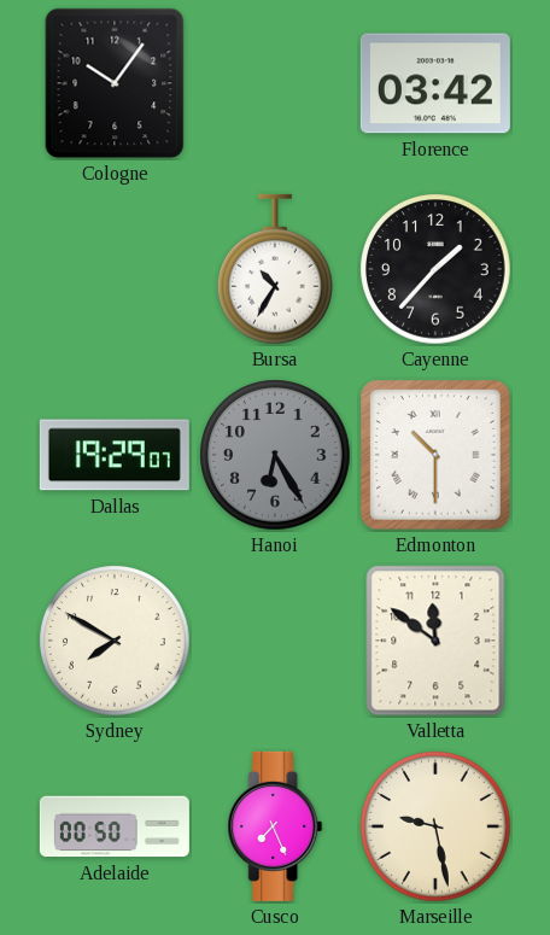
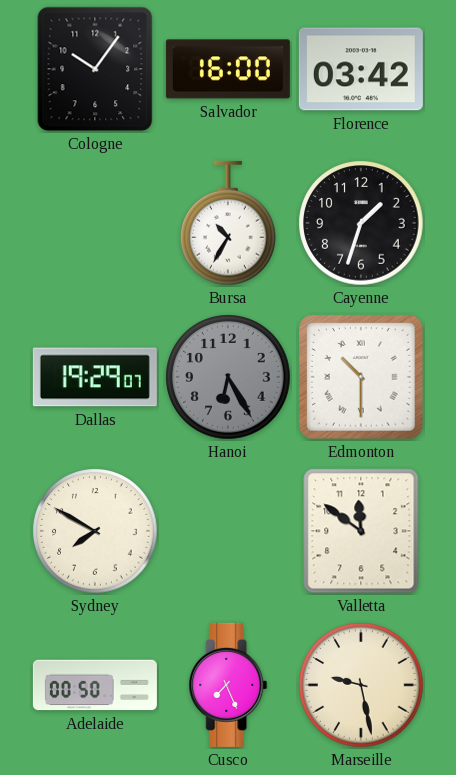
Salvador: none -> 16:00
Cayenne: 1:37 -> 1:33
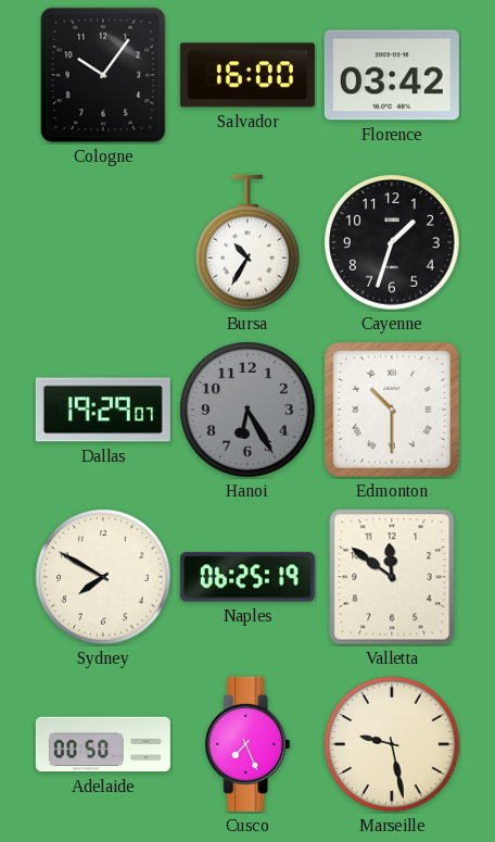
Naples: none -> 06:25
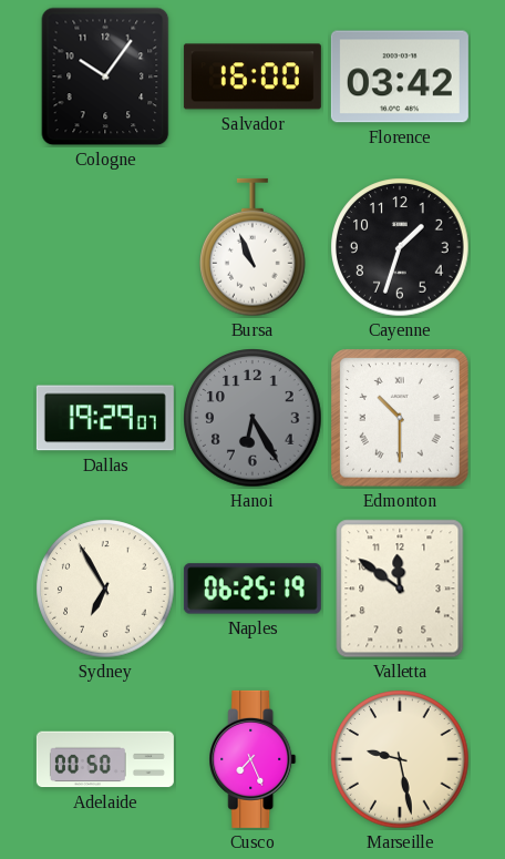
Bursa: 10:35 -> 10:56
Sydney: 7:50 -> 6:55
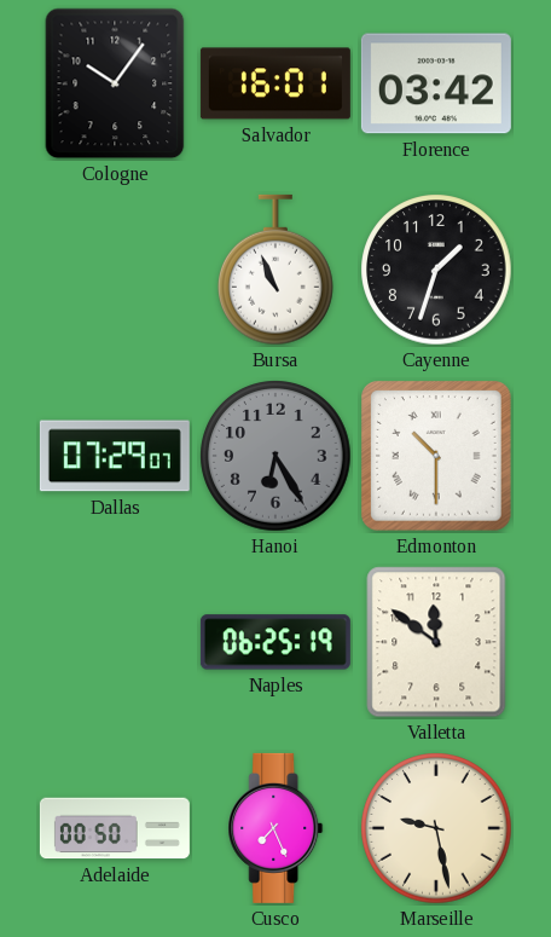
Salvador: 16:00 -> 16:01
Dallas: 19:29 -> 07:29
Sydney: 6:55 -> none
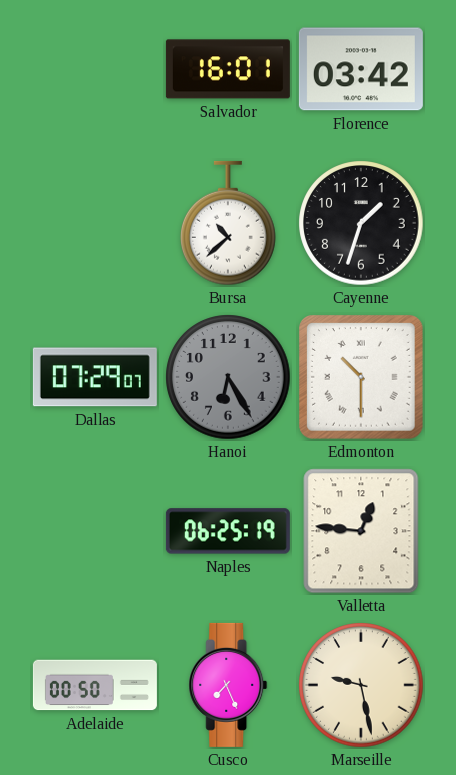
Cologne: 10:06 -> none
Bursa: 10:56 -> 10:38
Valletta: 11:51 -> 12:46
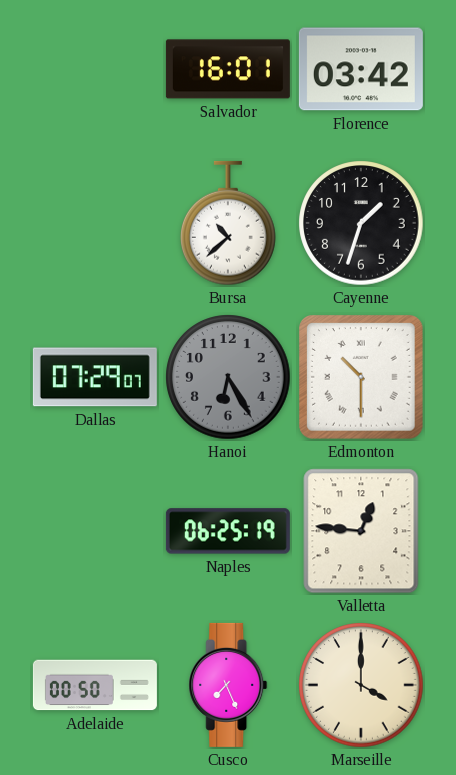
Marseille: 9:28 -> 4:00
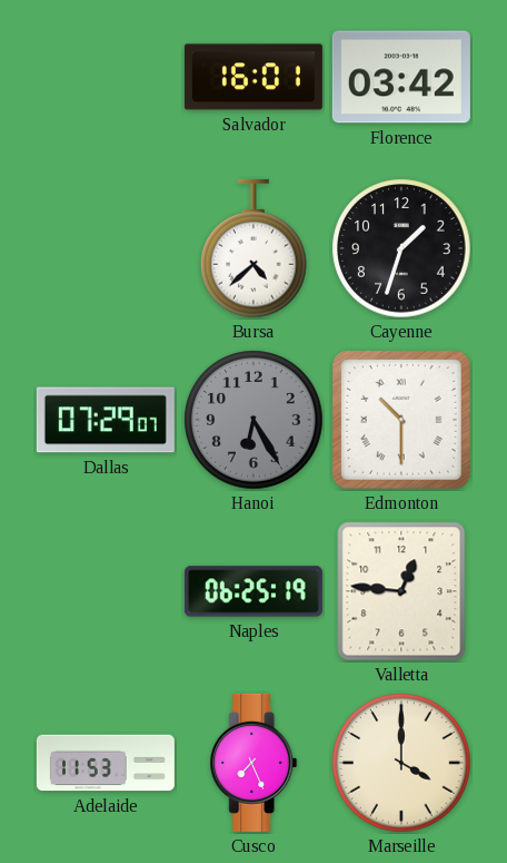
Bursa: 10:38 -> 4:38
Adelaide: 00:50 -> 11:53
